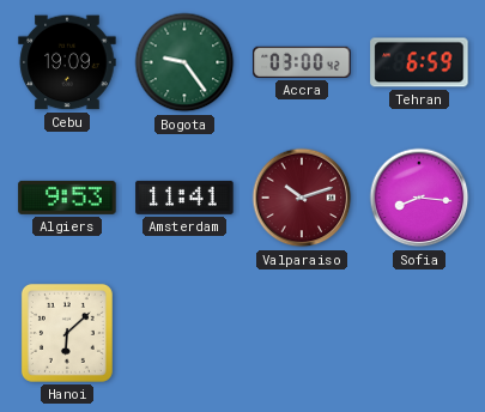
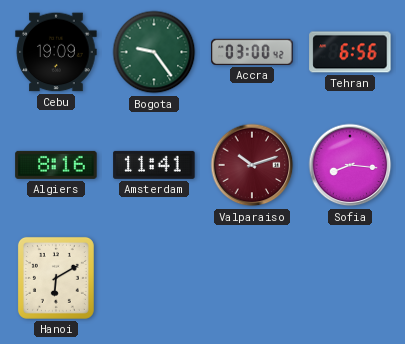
Tehran: 6:59 -> 6:56
Algiers: 9:53 -> 8:16
Hanoi: 6:08 -> 6:10
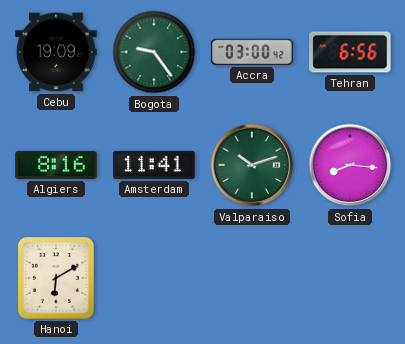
Valparaiso dial: burgundy -> green
